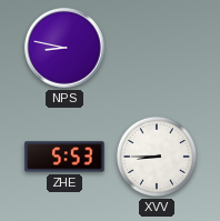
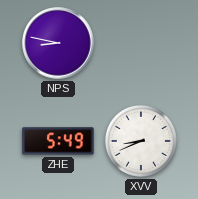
ZHE: 5:53 -> 5:49
XVV: 8:45 -> 8:41
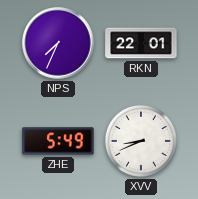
NPS: 8:47 -> 7:34
RKN: none -> 22:01
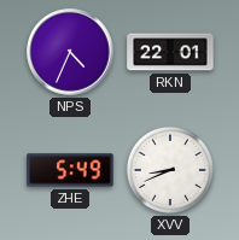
NPS: 7:34 -> 4:34
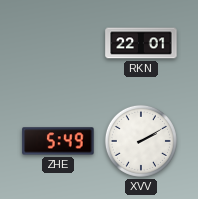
NPS: 4:34 -> none
XVV: 8:41 -> 2:10
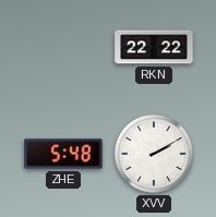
RKN: 22:01 -> 22:22
ZHE: 5:49 -> 5:48
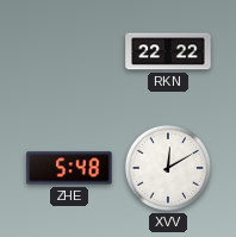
XVV: 2:10 -> 12:10
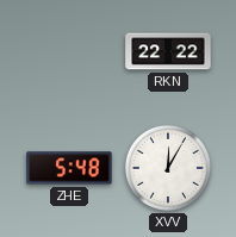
XVV: 12:10 -> 12:05
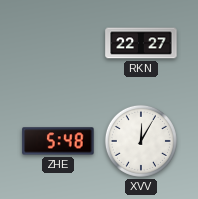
RKN: 22:22 -> 22:27
